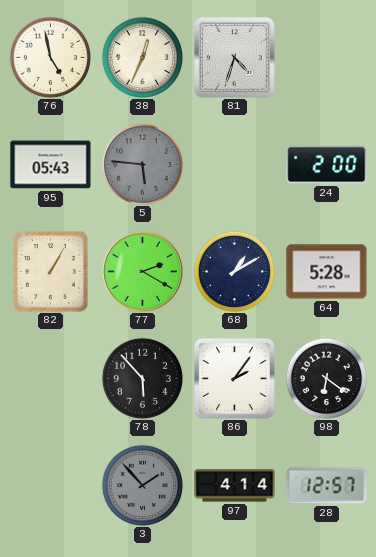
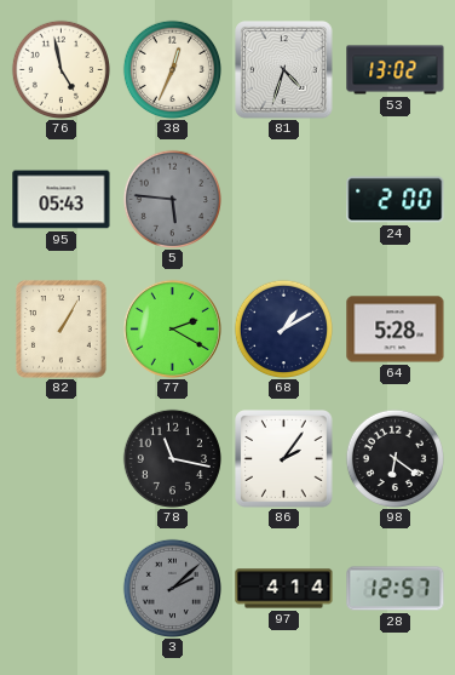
53: none -> 13:02
78: 5:53 -> 11:17
3: 1:53 -> 2:08
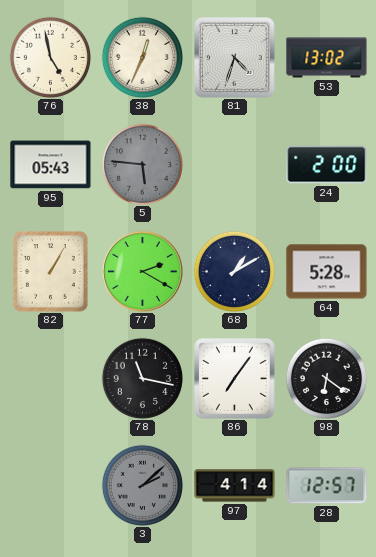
86: 2:06 -> 7:06
